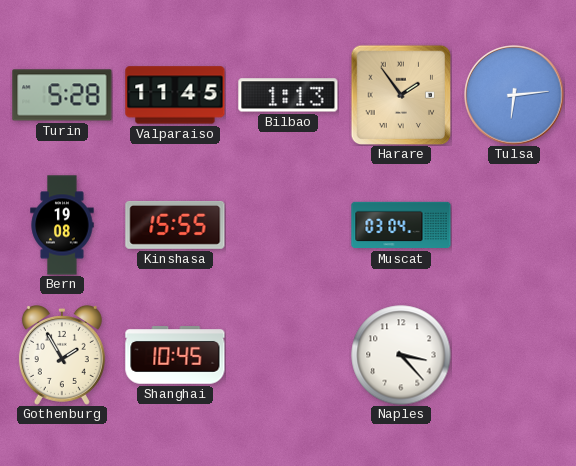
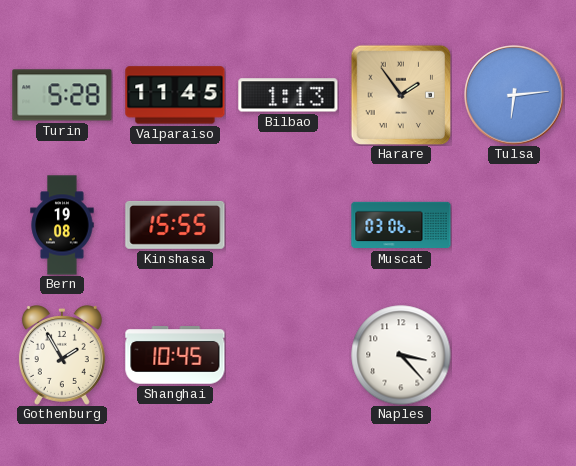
Muscat: 03:04 -> 03:06
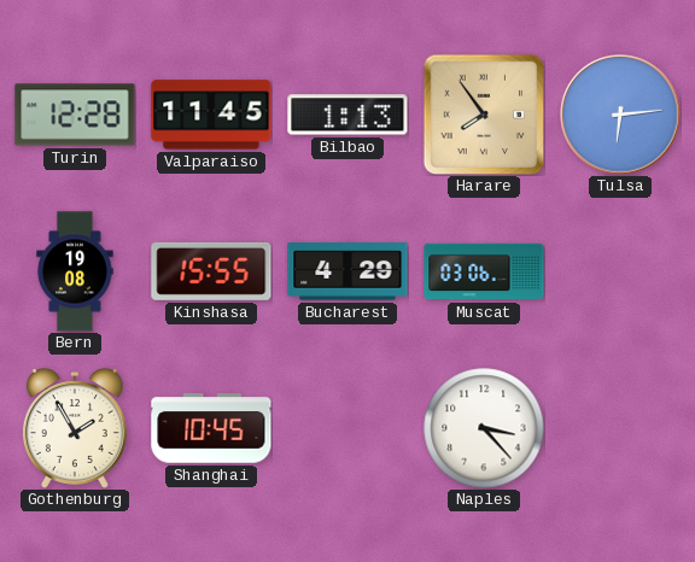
Turin: 5:28 -> 12:28
Harare: 1:54 -> 7:54
Bucharest: none -> 4:29
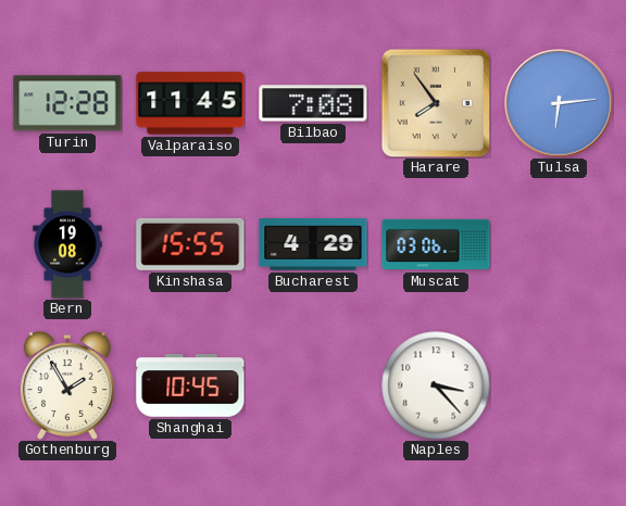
Bilbao: 1:13 -> 7:08
